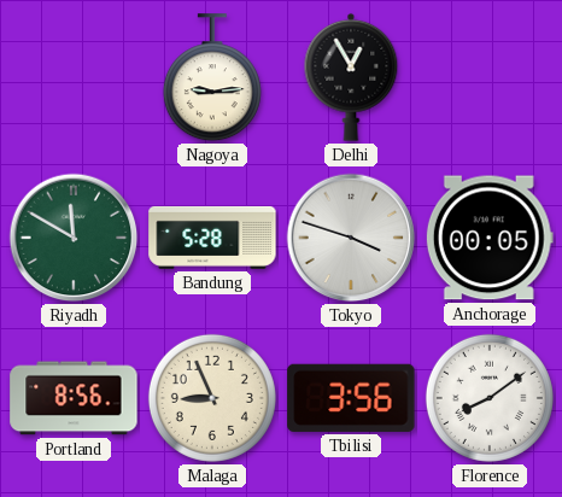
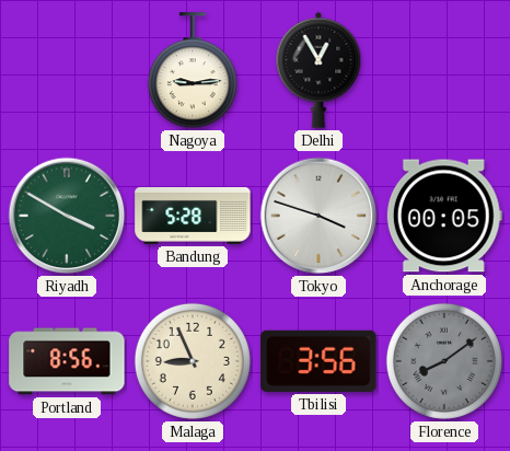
Riyadh: 11:50 -> 3:50
Florence dial: white -> grey
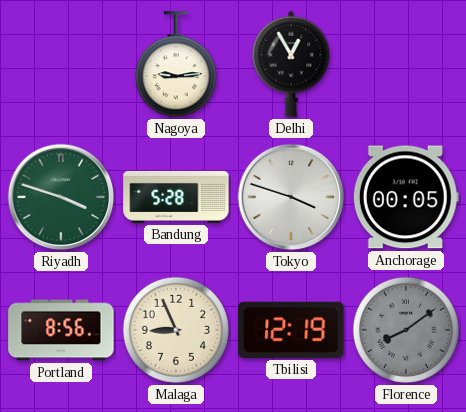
Riyadh: 3:50 -> 3:48
Tbilisi: 3:56 -> 12:19
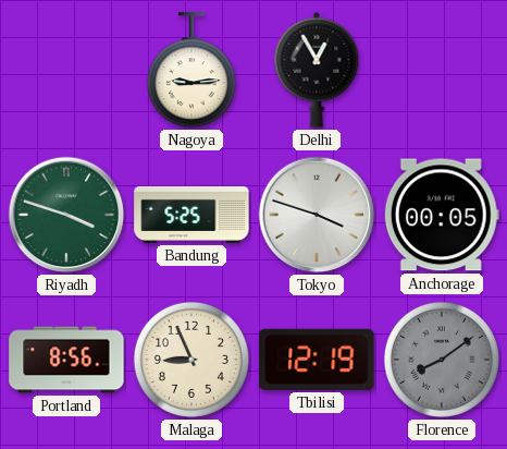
Bandung: 5:28 -> 5:25
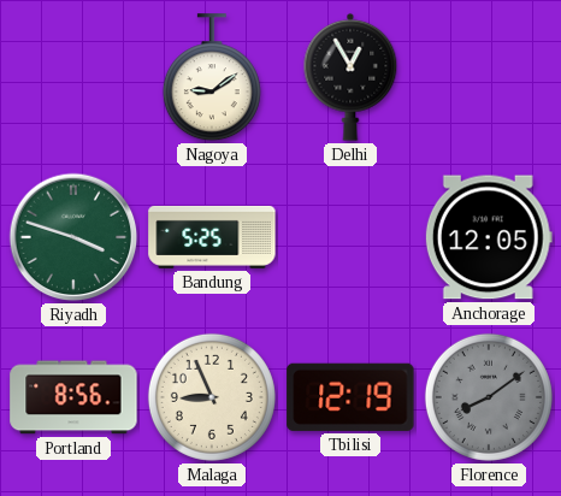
Nagoya: 9:14 -> 9:09
Tokyo: 3:48 -> none
Anchorage: 00:05 -> 12:05
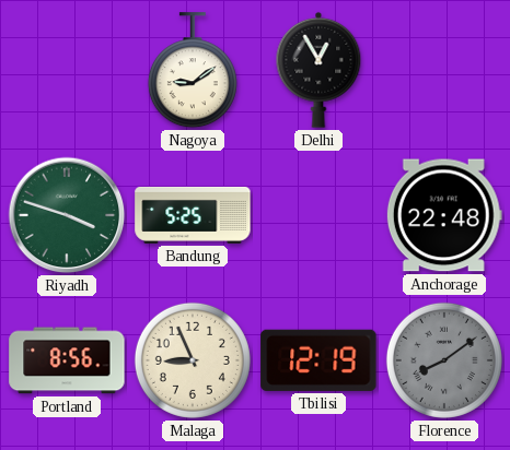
Anchorage: 12:05 -> 22:48
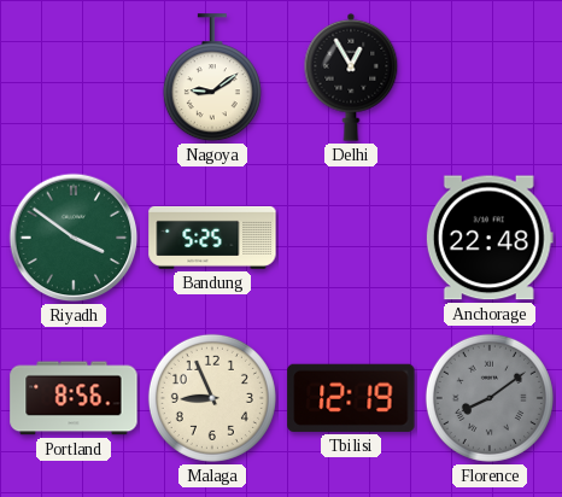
Riyadh: 3:48 -> 3:51
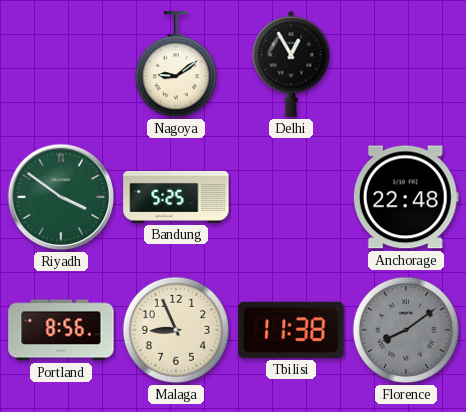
Tbilisi: 12:19 -> 11:38
